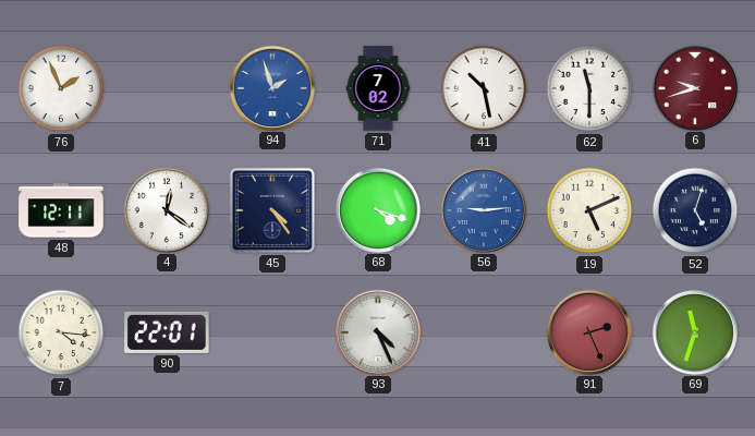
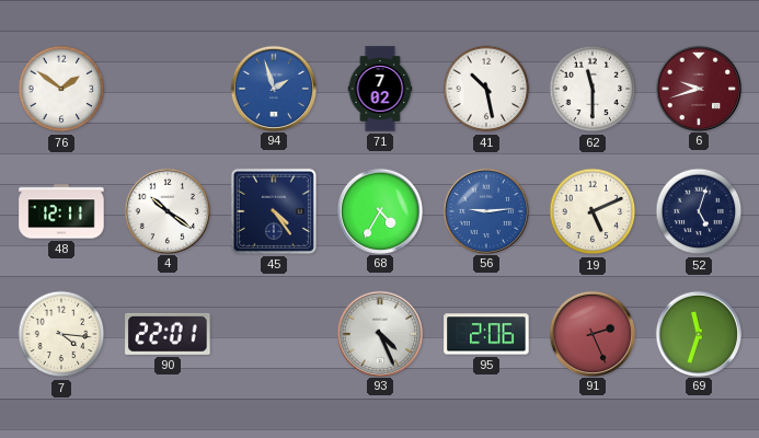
76: 1:56 -> 1:51
4: 12:21 -> 10:21
68: 4:18 -> 4:35
95: none -> 2:06
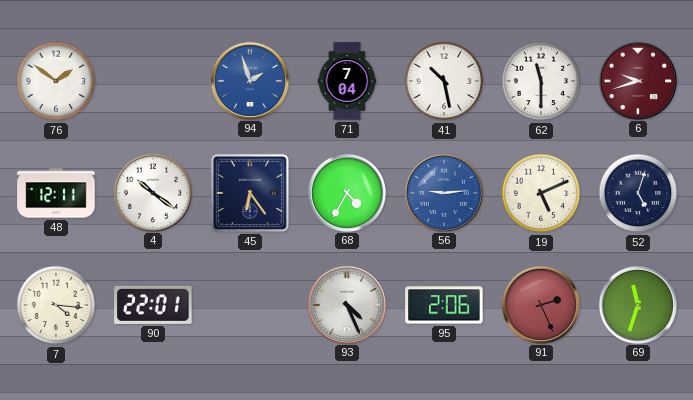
71: 7:02 -> 7:04
45: 4:24 -> 6:24
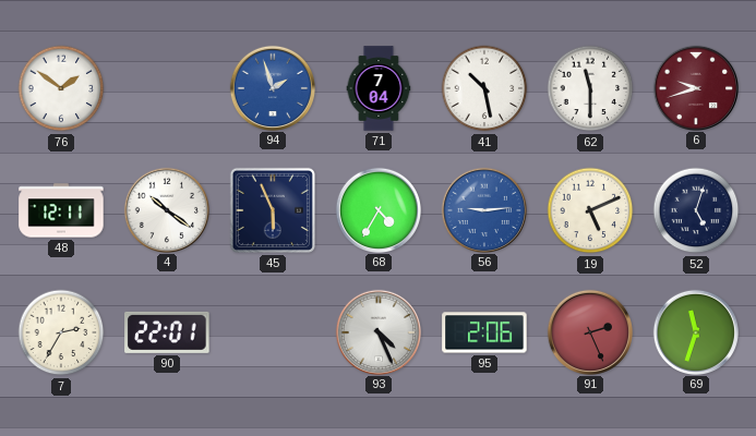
45: 6:24 -> 5:56
7: 4:16 -> 2:35
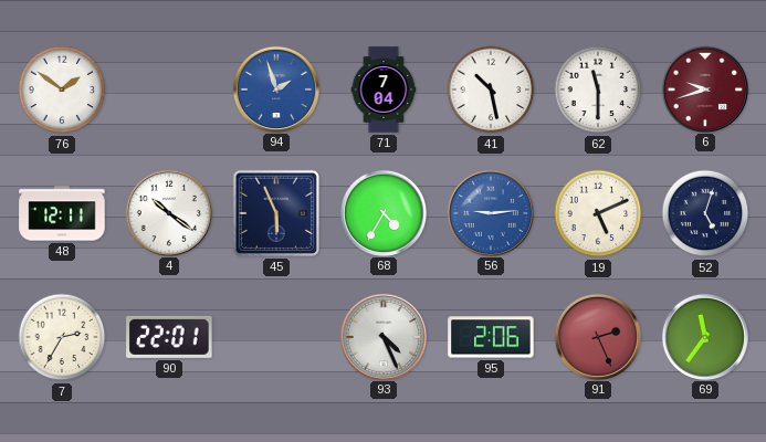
69: 11:33 -> 11:36
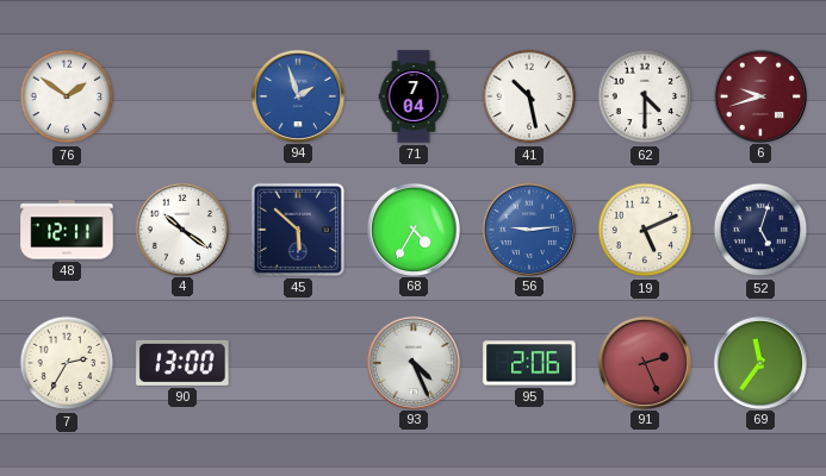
62: 11:30 -> 4:30
45: 5:56 -> 5:52
90: 22:01 -> 13:00
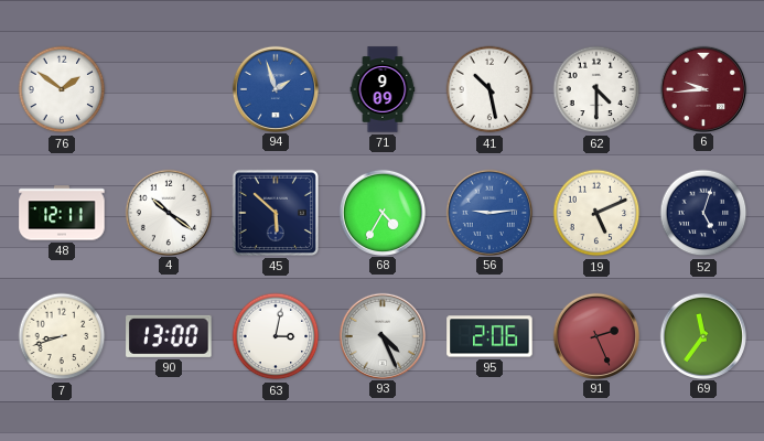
71: 7:04 -> 9:09
6: 9:42 -> 9:44
7: 2:35 -> 8:42
63: none -> 3:02
